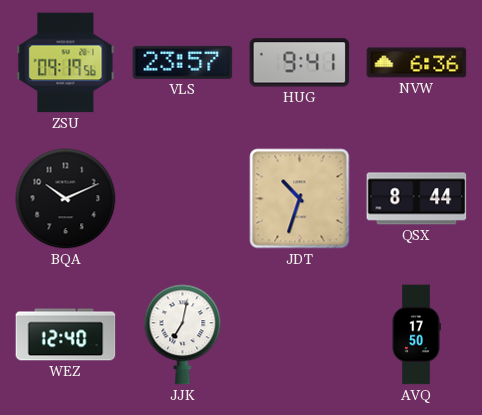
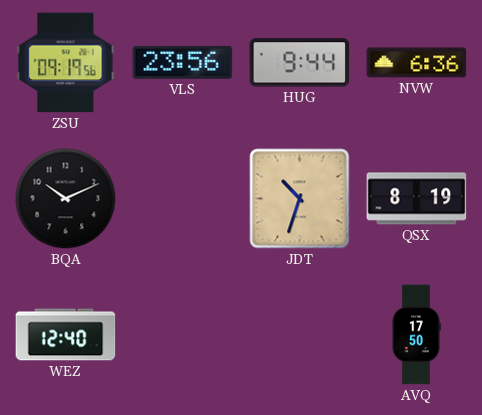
VLS: 23:57 -> 23:56
HUG: 9:41 -> 9:44
QSX: 8:44 -> 8:19
JJK: 7:02 -> none
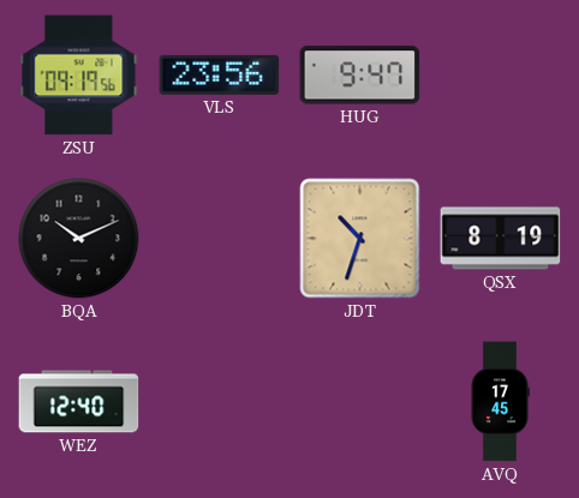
HUG: 9:44 -> 9:47
NVW: 6:36 -> none
AVQ: 17:50 -> 17:45
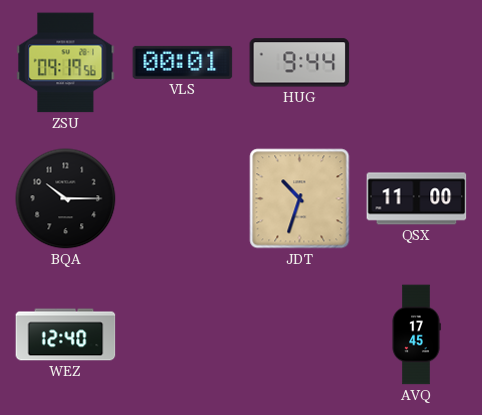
VLS: 23:56 -> 00:01
HUG: 9:47 -> 9:44
BQA: 10:11 -> 10:15
QSX: 8:19 -> 11:00
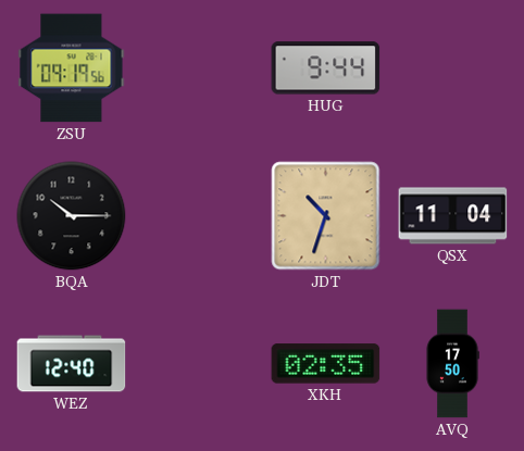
VLS: 00:01 -> none
QSX: 11:00 -> 11:04
XKH: none -> 02:35
AVQ: 17:45 -> 17:50
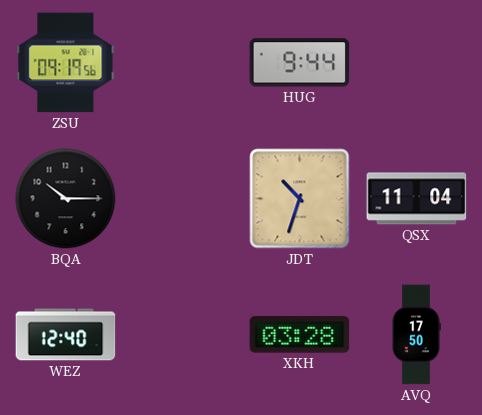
XKH: 02:35 -> 03:28
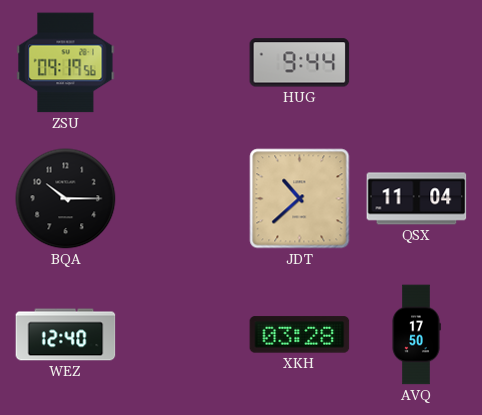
JDT: 10:33 -> 10:38
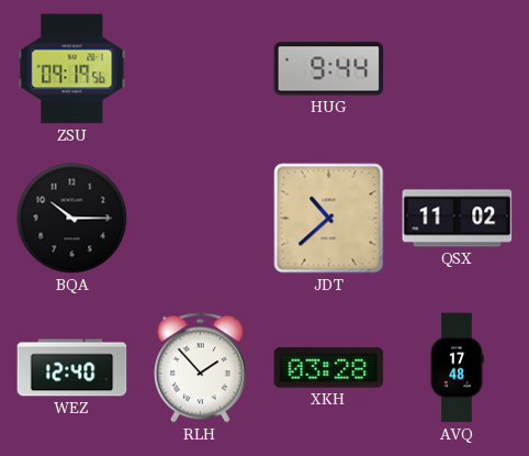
QSX: 11:04 -> 11:02
RLH: none -> 1:53
AVQ: 17:50 -> 17:48
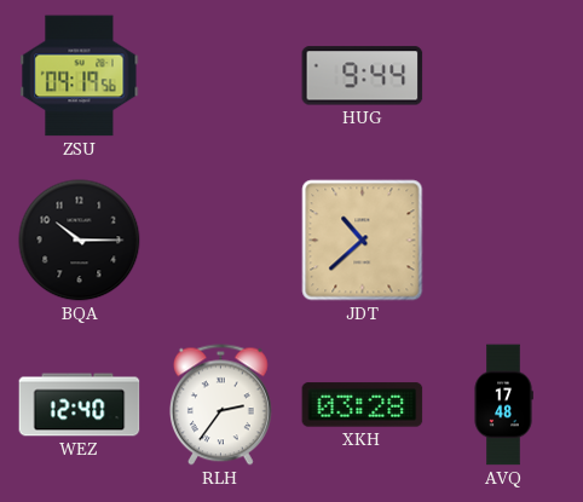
QSX: 11:02 -> none
RLH: 1:53 -> 2:36
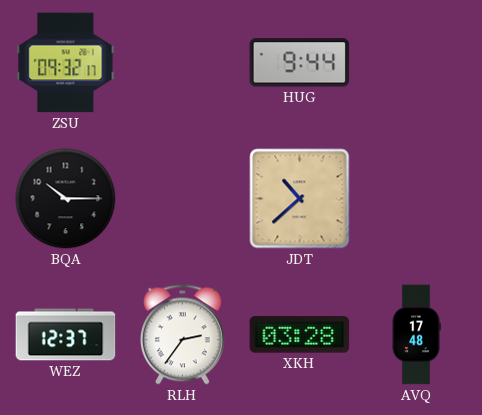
ZSU: 09:19 -> 09:32
WEZ: 12:40 -> 12:37
